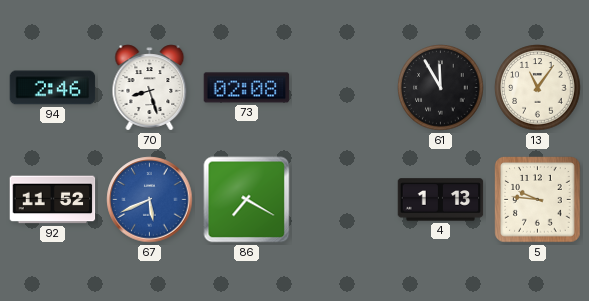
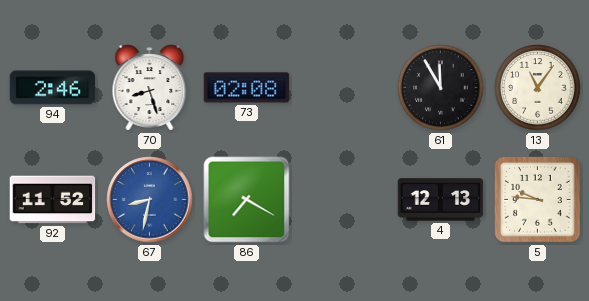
67: 5:41 -> 8:32
4: 1:13 -> 12:13
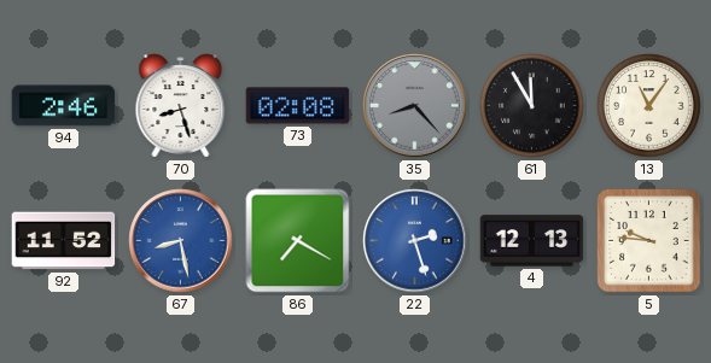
35: none -> 8:23
67: 8:32 -> 8:28
22: none -> 2:27
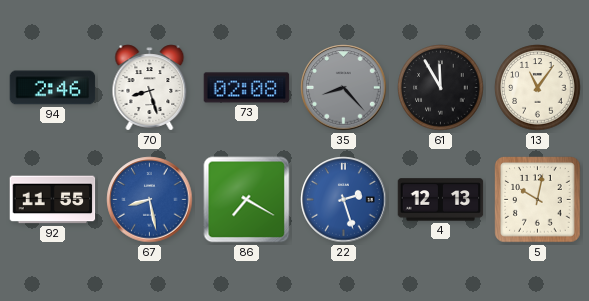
92: 11:52 -> 11:55
5: 9:46 -> 10:02
